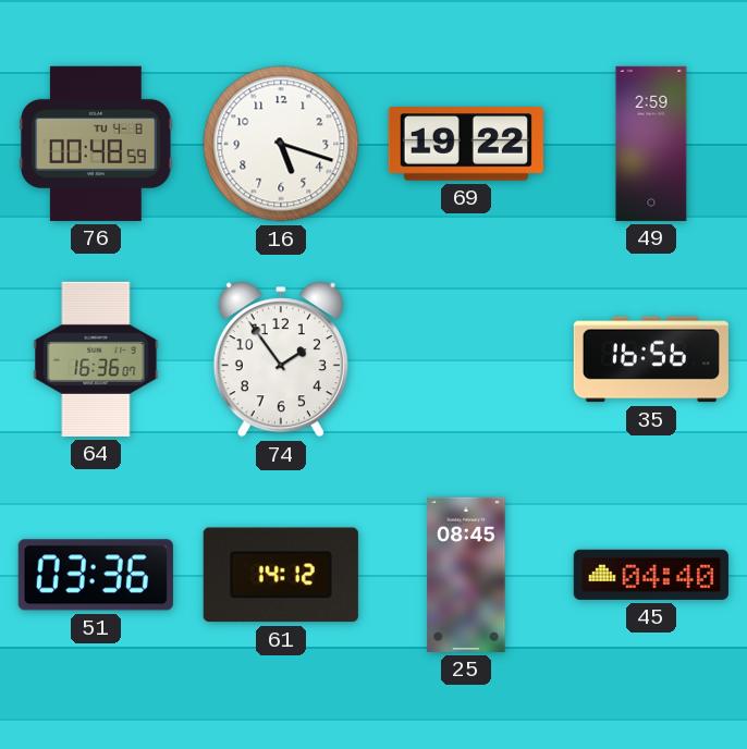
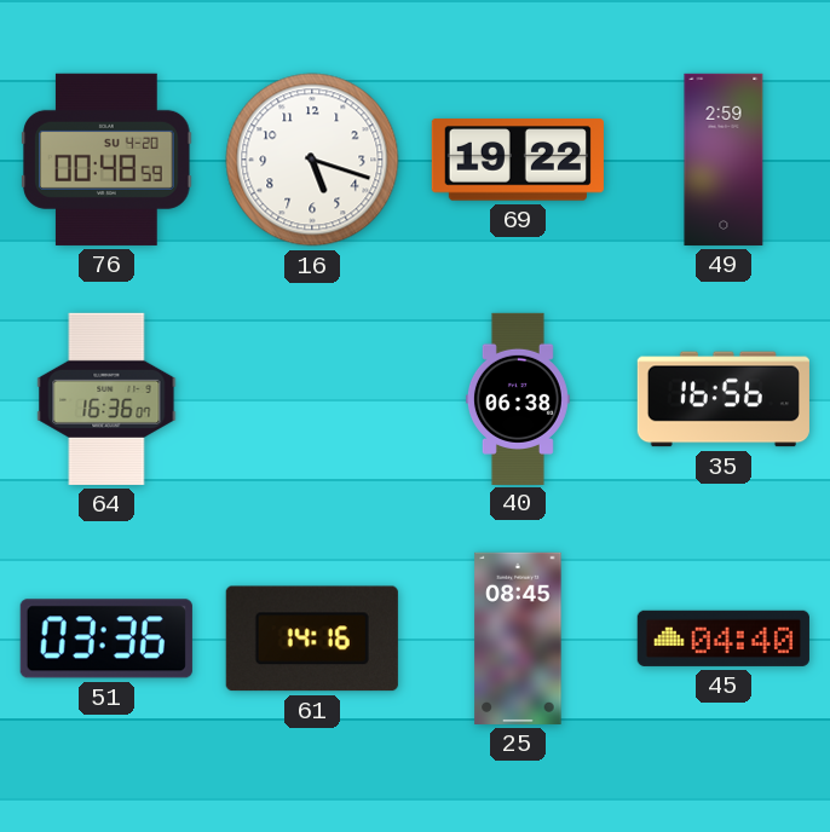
76 date: TU 4-8 -> SU 4-20
74: 1:54 -> none
40: none -> 06:38
61: 14:12 -> 14:16
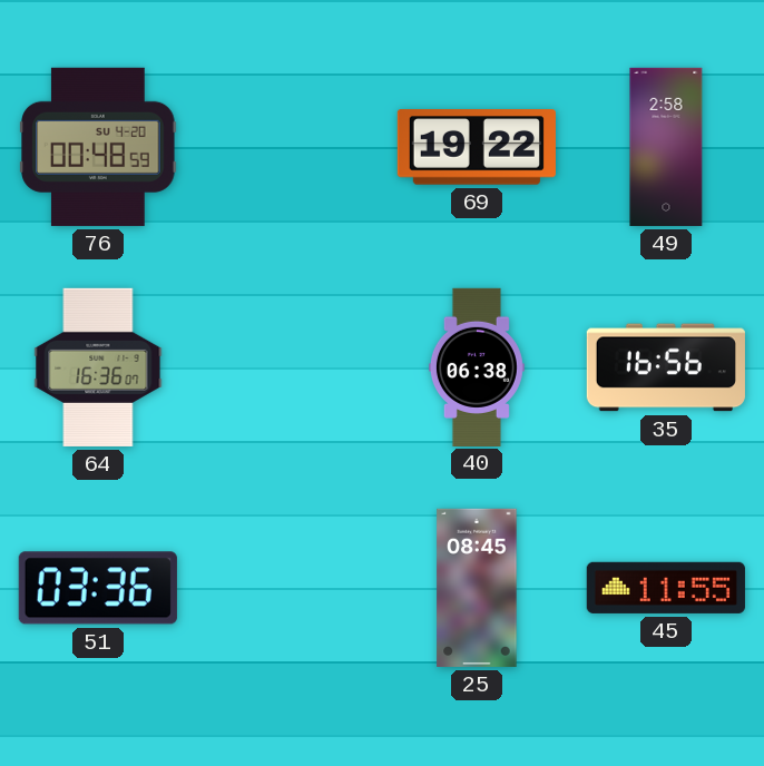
16: 5:18 -> none
49: 2:59 -> 2:58
61: 14:16 -> none
45: 04:40 -> 11:55
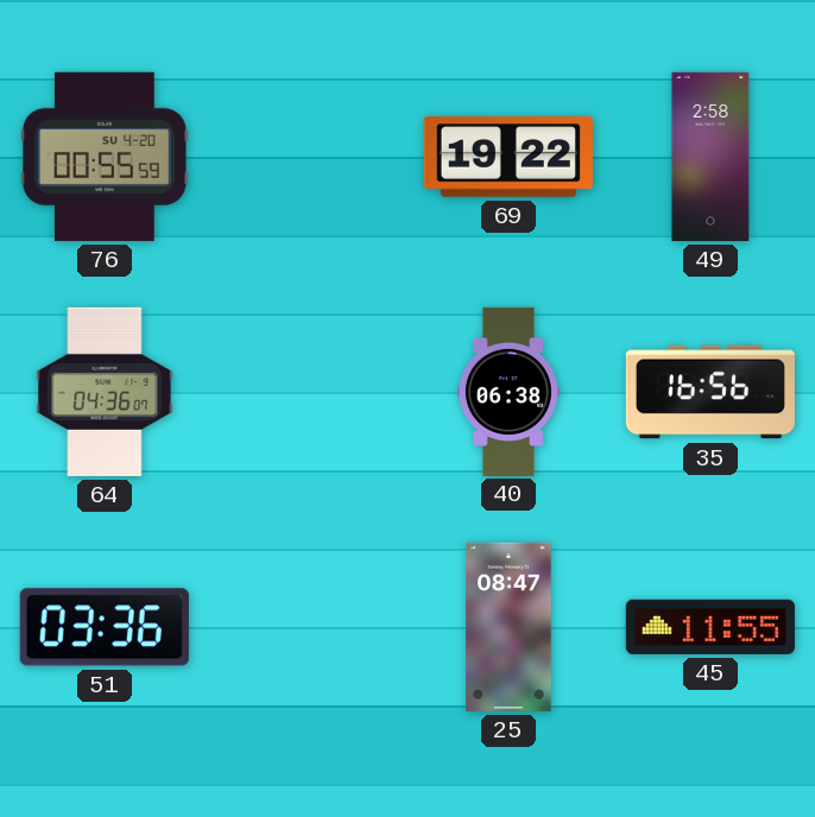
76: 00:48 -> 00:55
64: 16:36 -> 04:36
25: 08:45 -> 08:47
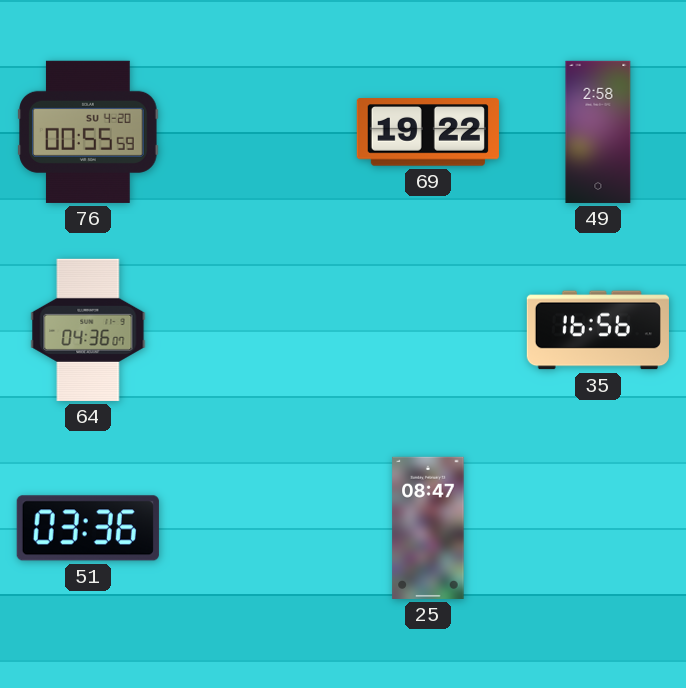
40: 06:38 -> none
45: 11:55 -> none
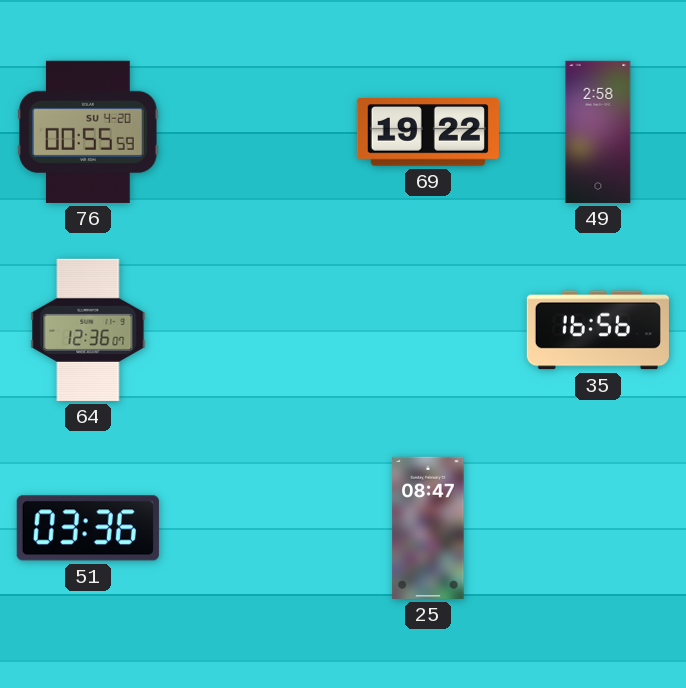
64: 04:36 -> 12:36
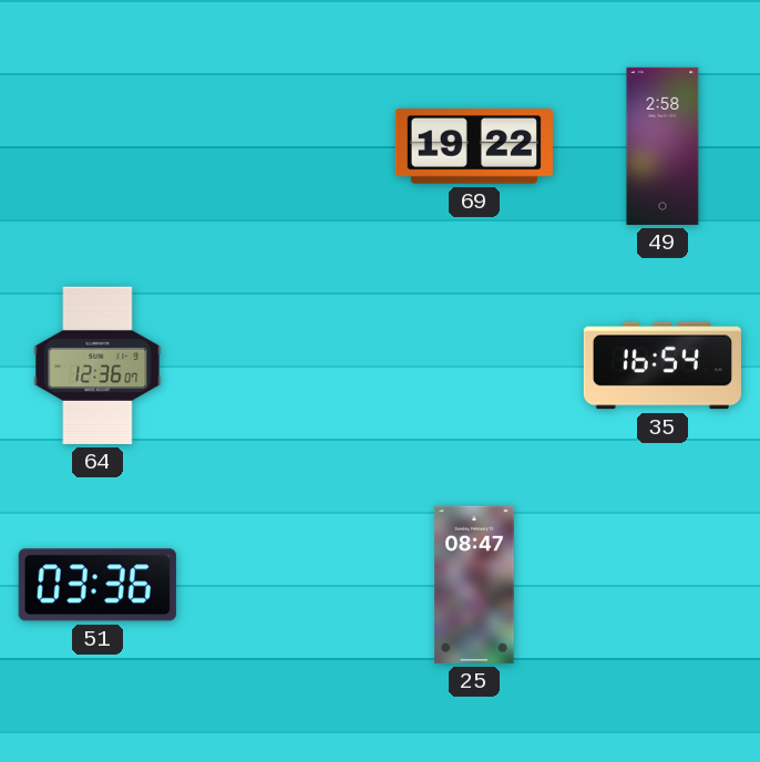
76: 00:55 -> none
35: 16:56 -> 16:54
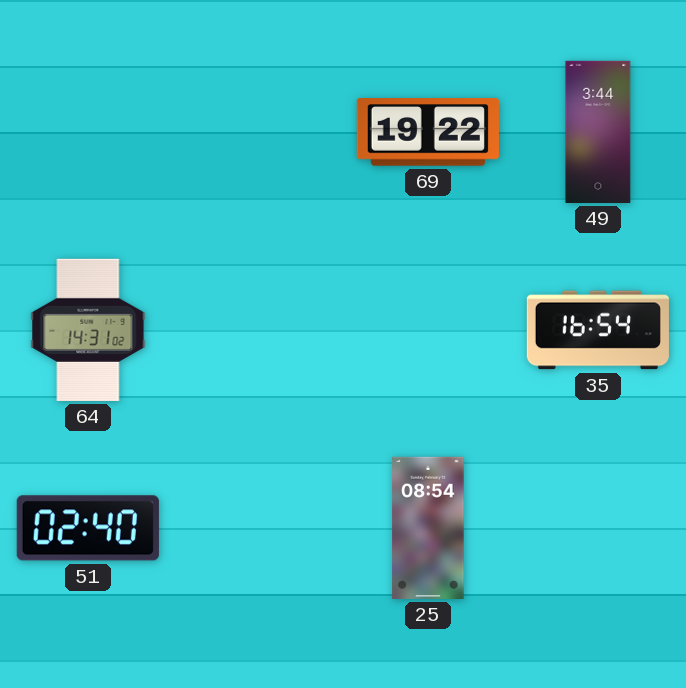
49: 2:58 -> 3:44
64: 12:36 -> 14:31
51: 03:36 -> 02:40
25: 08:47 -> 08:54
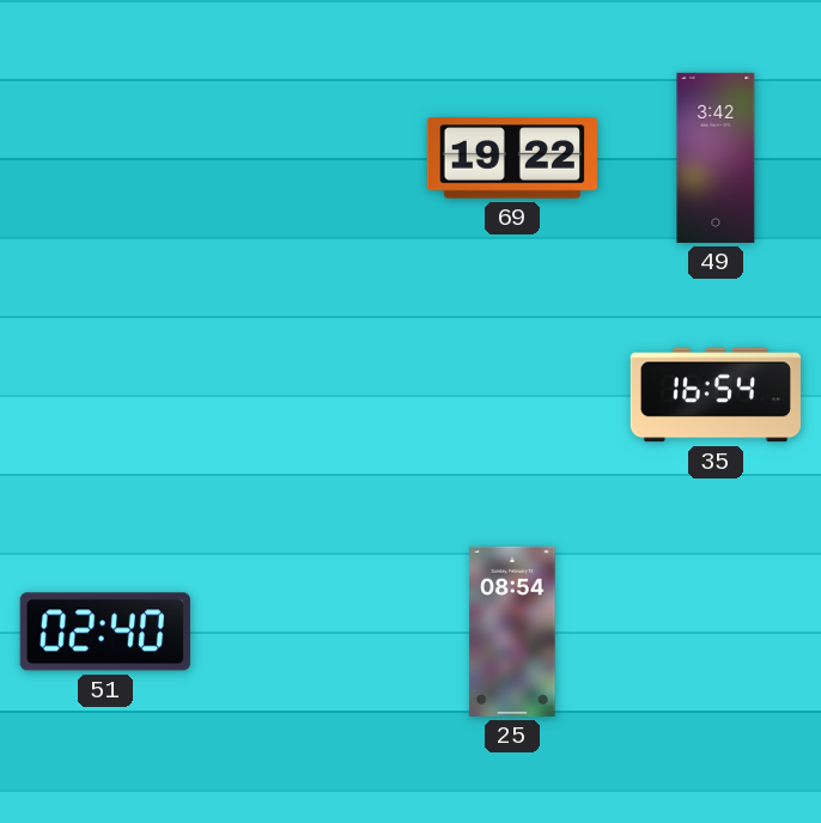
49: 3:44 -> 3:42
64: 14:31 -> none
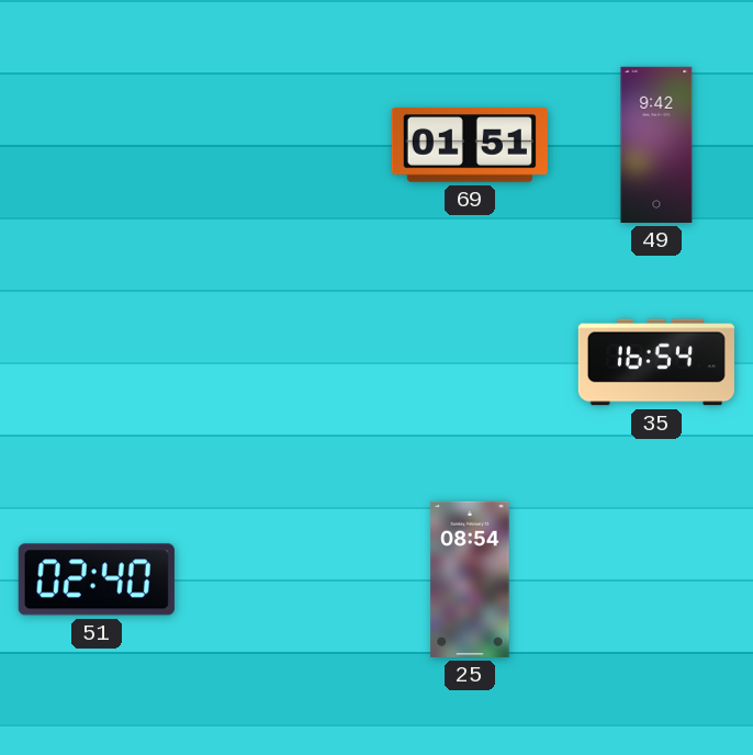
69: 19:22 -> 01:51
49: 3:42 -> 9:42
